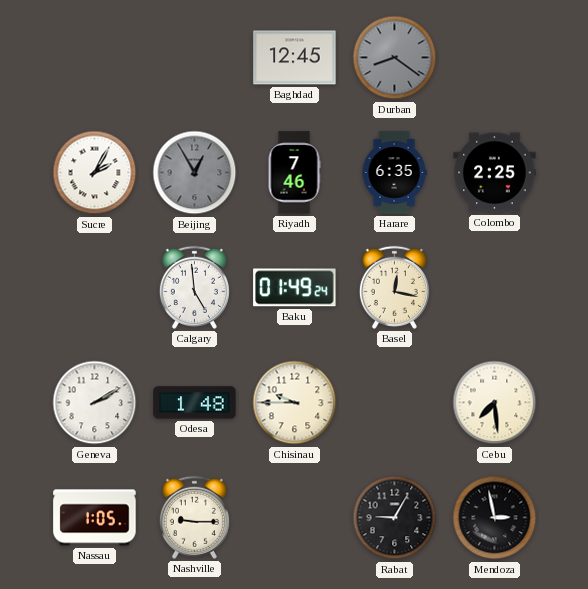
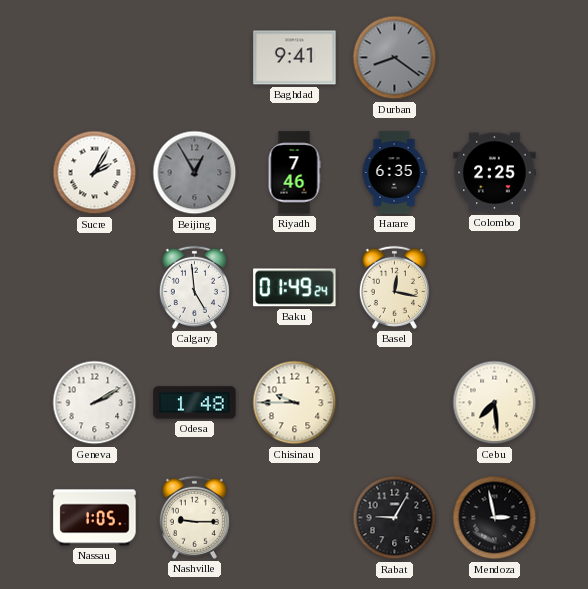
Baghdad: 12:45 -> 9:41
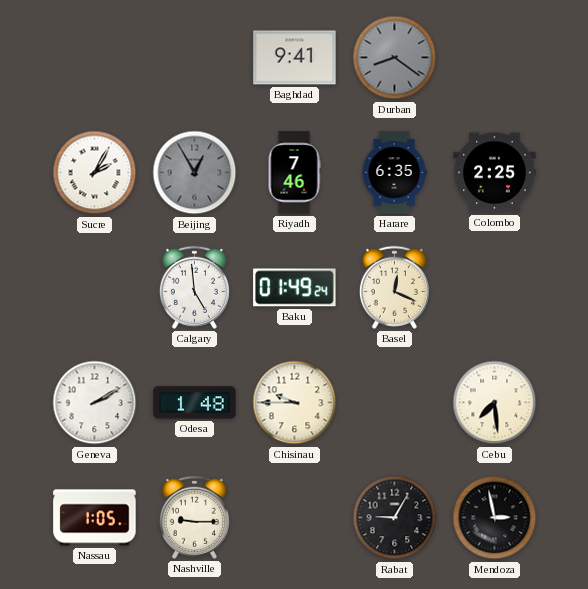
Basel: 12:17 -> 12:19
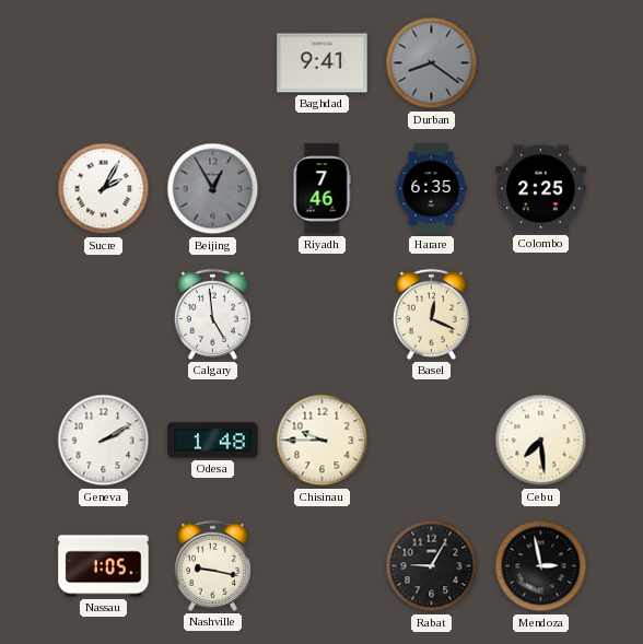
Baku: 01:49 -> none
Nashville: 9:15 -> 9:17
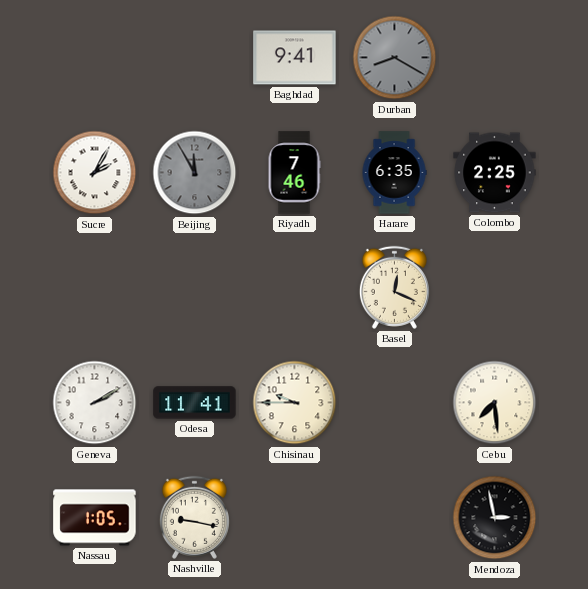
Durban: 8:21 -> 8:20
Beijing: 12:55 -> 11:55
Calgary: 4:59 -> none
Odesa: 1:48 -> 11:41
Rabat: 9:05 -> none
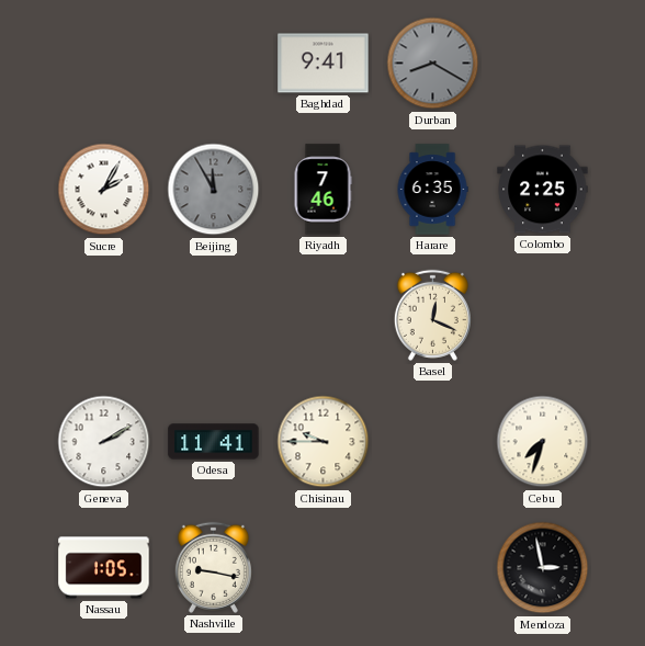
Cebu: 7:29 -> 7:33
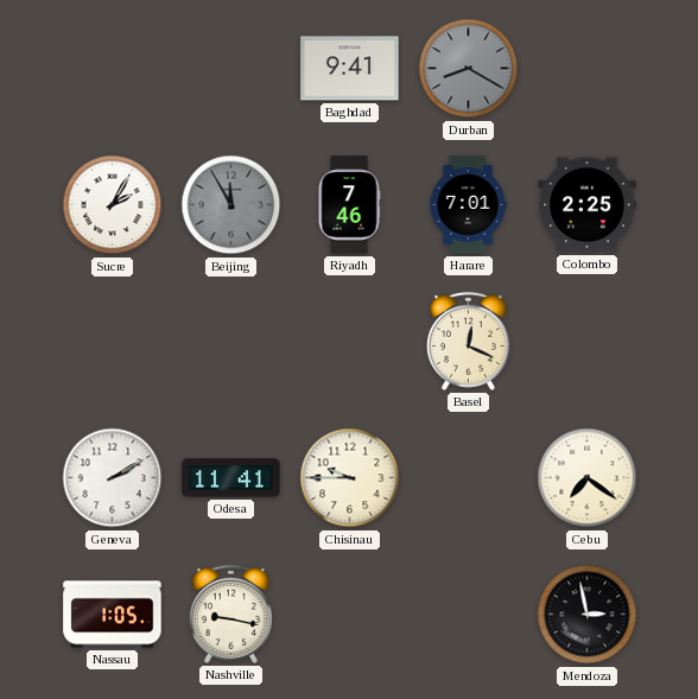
Harare: 6:35 -> 7:01
Cebu: 7:33 -> 7:21
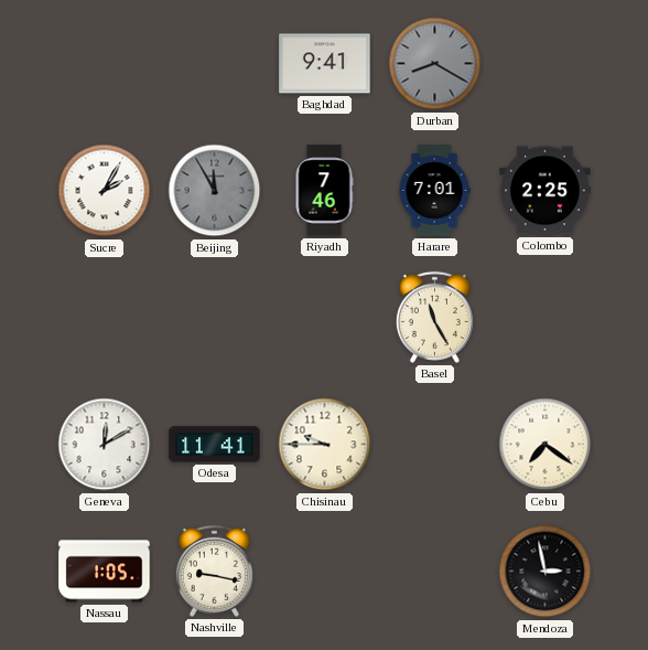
Basel: 12:19 -> 11:25
Geneva: 2:10 -> 12:10
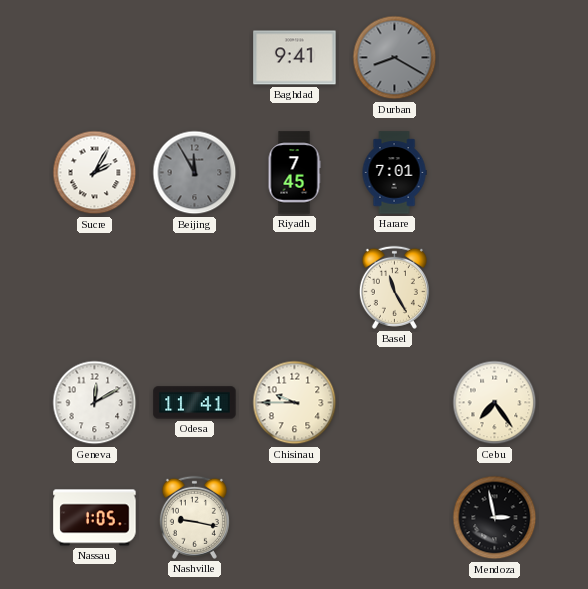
Riyadh: 7:46 -> 7:45
Colombo: 2:25 -> none
Cebu: 7:21 -> 7:24
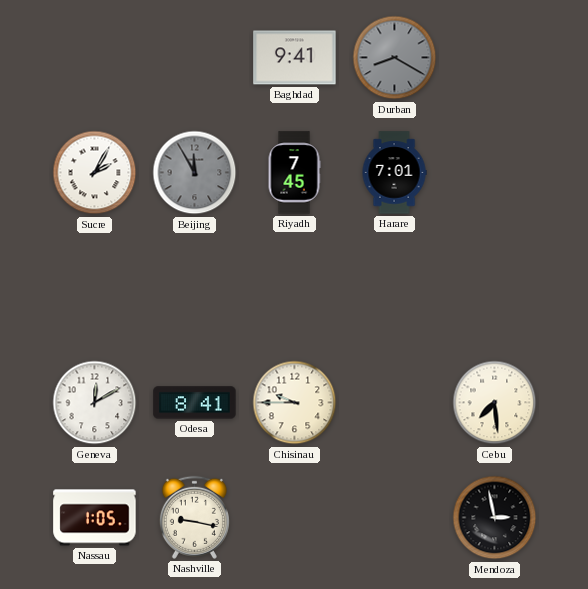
Basel: 11:25 -> none
Odesa: 11:41 -> 8:41
Cebu: 7:24 -> 7:29
